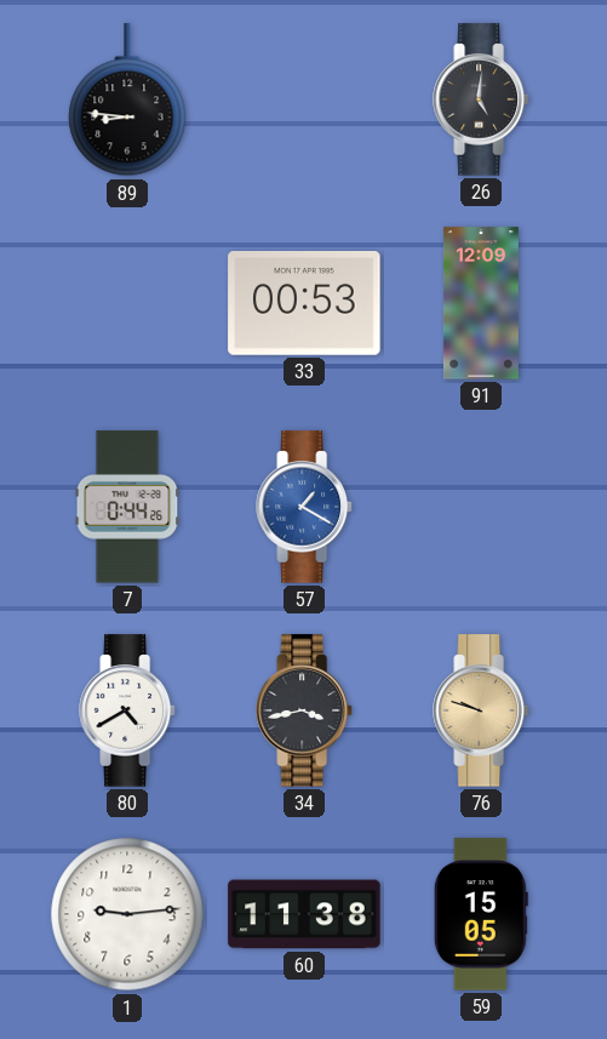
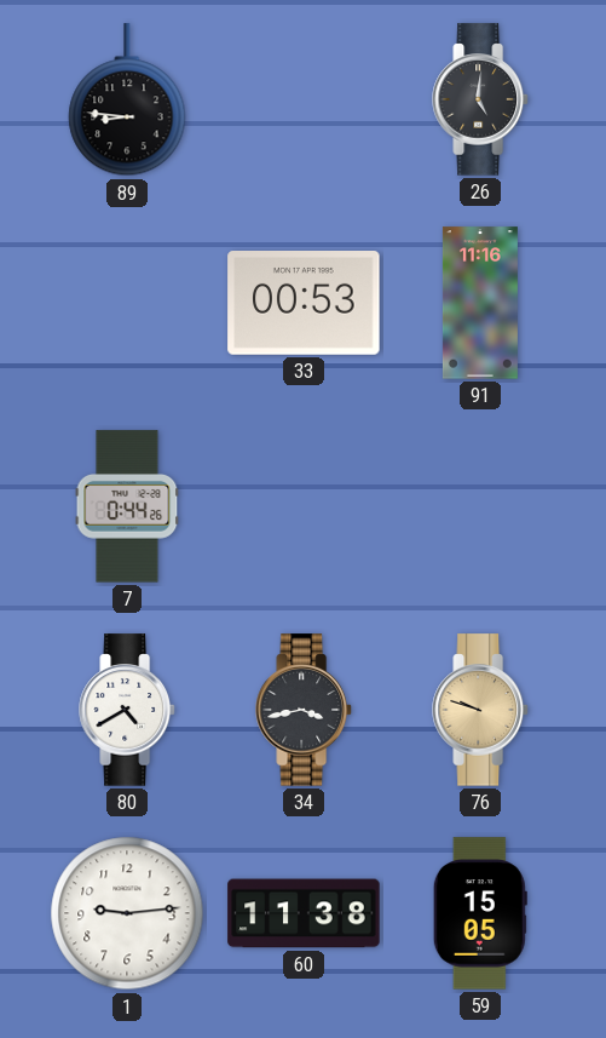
91: 12:09 -> 11:16
57: 1:20 -> none
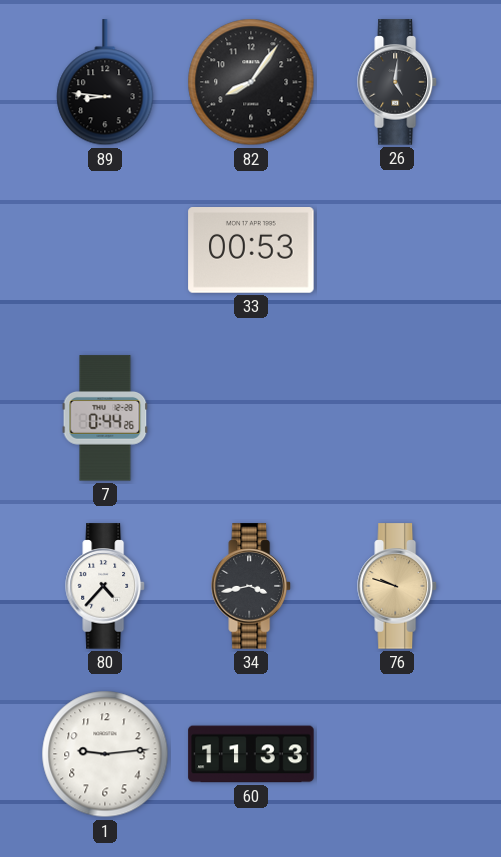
82: none -> 8:06
91: 11:16 -> none
80: 4:40 -> 4:37
60: 11:38 -> 11:33
59: 15:05 -> none
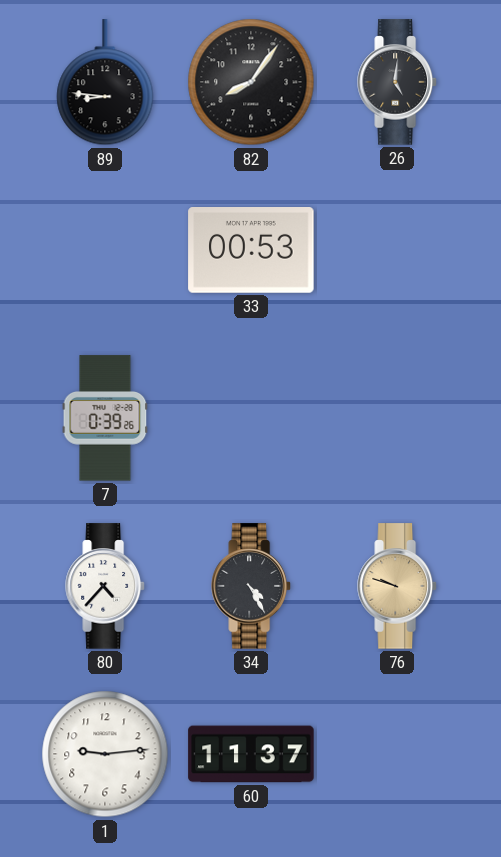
7: 0:44 -> 0:39
34: 3:43 -> 4:25
60: 11:33 -> 11:37
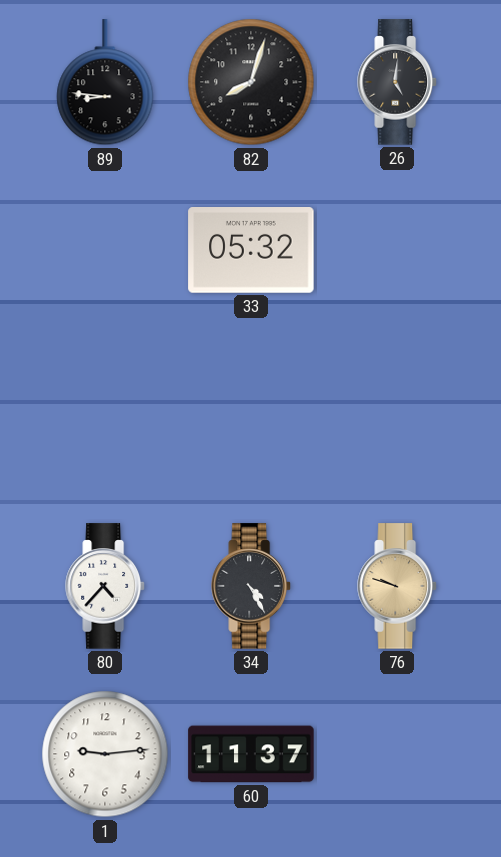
82: 8:06 -> 8:03
33: 00:53 -> 05:32
7: 0:39 -> none
